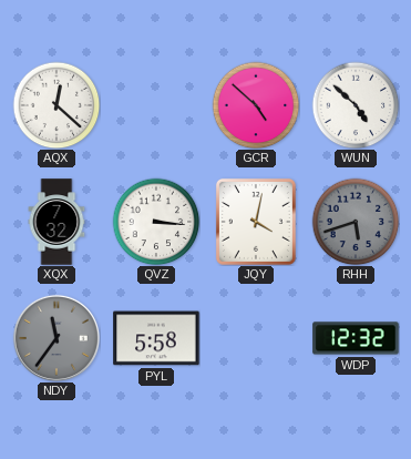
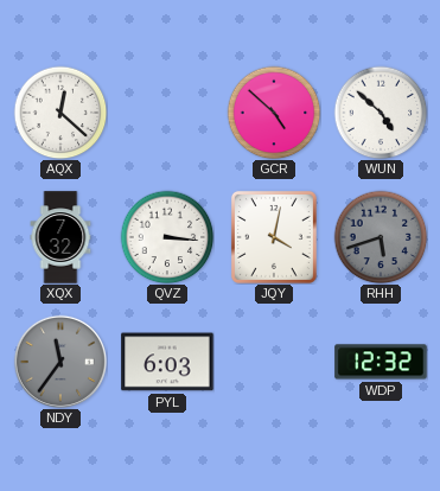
PYL: 5:58 -> 6:03
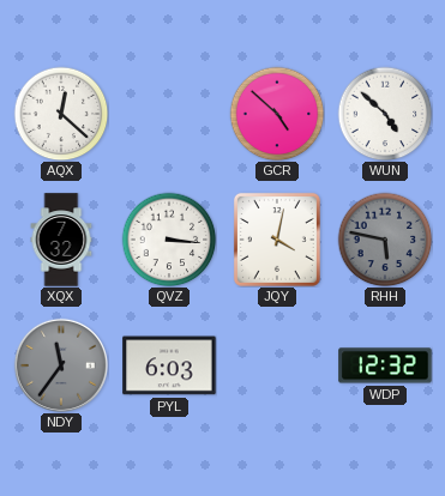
RHH: 5:42 -> 5:47
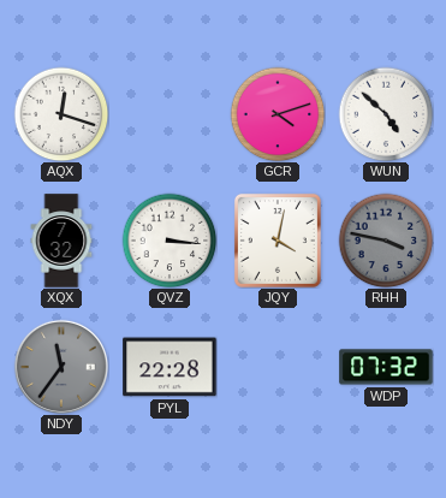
AQX: 12:22 -> 12:18
GCR: 4:52 -> 4:12
RHH: 5:47 -> 3:47
PYL: 6:03 -> 22:28
WDP: 12:32 -> 07:32
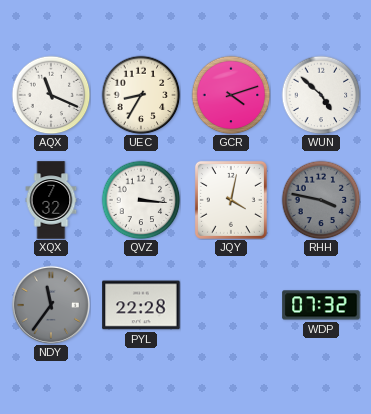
AQX: 12:18 -> 11:19
UEC: none -> 8:35
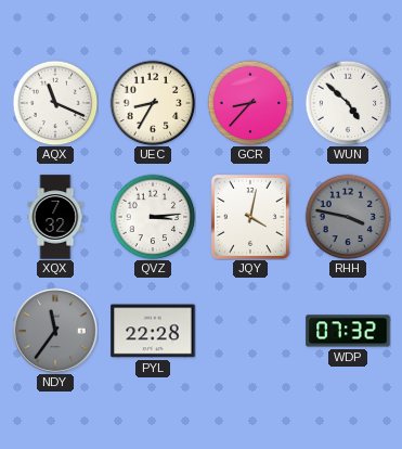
GCR: 4:12 -> 8:37
QVZ: 3:16 -> 3:14
